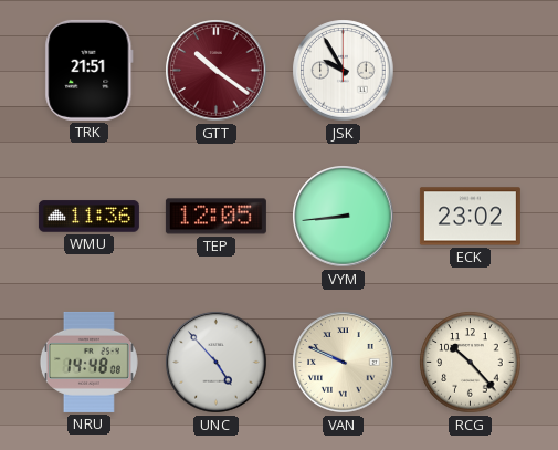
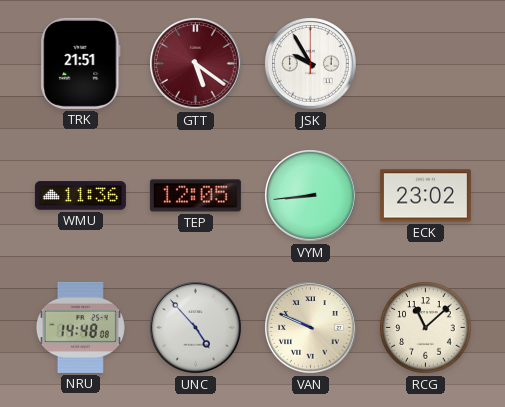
GTT: 10:21 -> 5:21
RCG: 10:23 -> 11:08
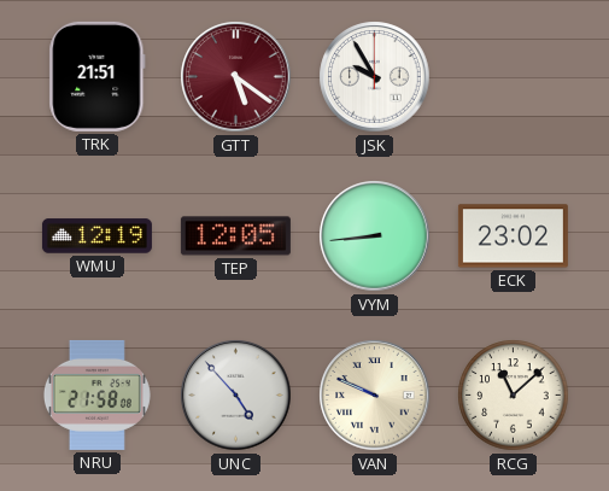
WMU: 11:36 -> 12:19
NRU: 14:48 -> 21:58
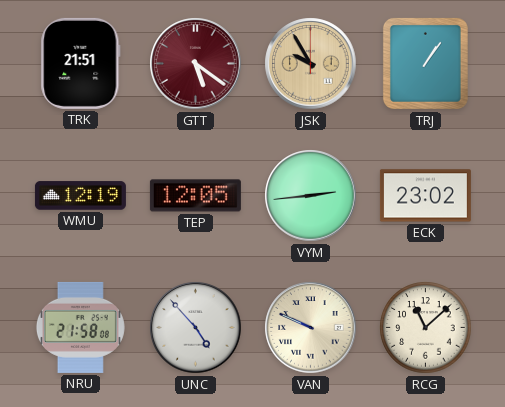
JSK dial: white -> champagne
TRJ: none -> 1:06
VYM: 8:44 -> 2:44
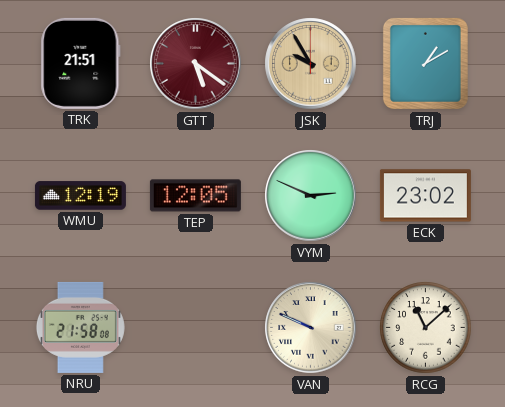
TRJ: 1:06 -> 1:10
VYM: 2:44 -> 2:49
UNC: 4:53 -> none
